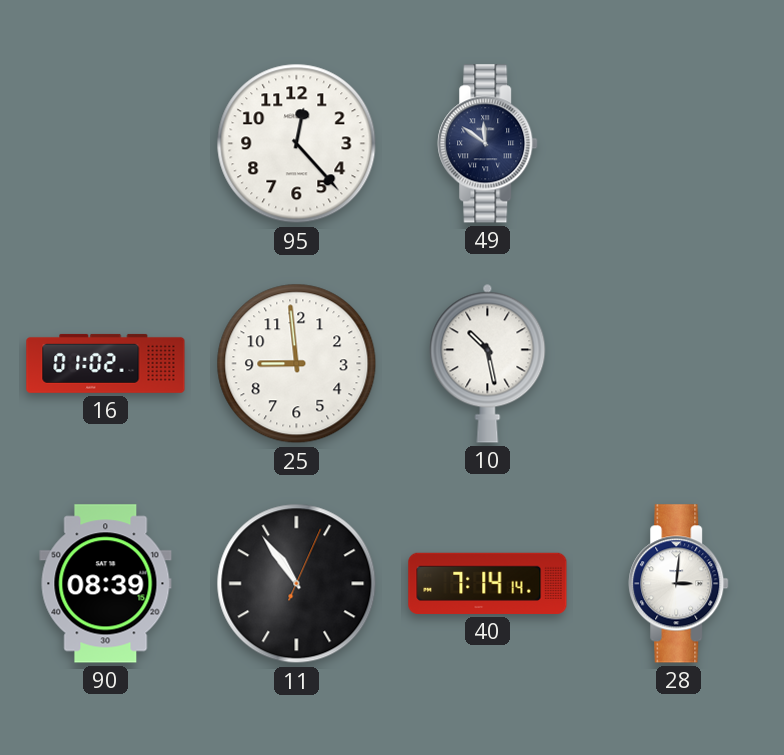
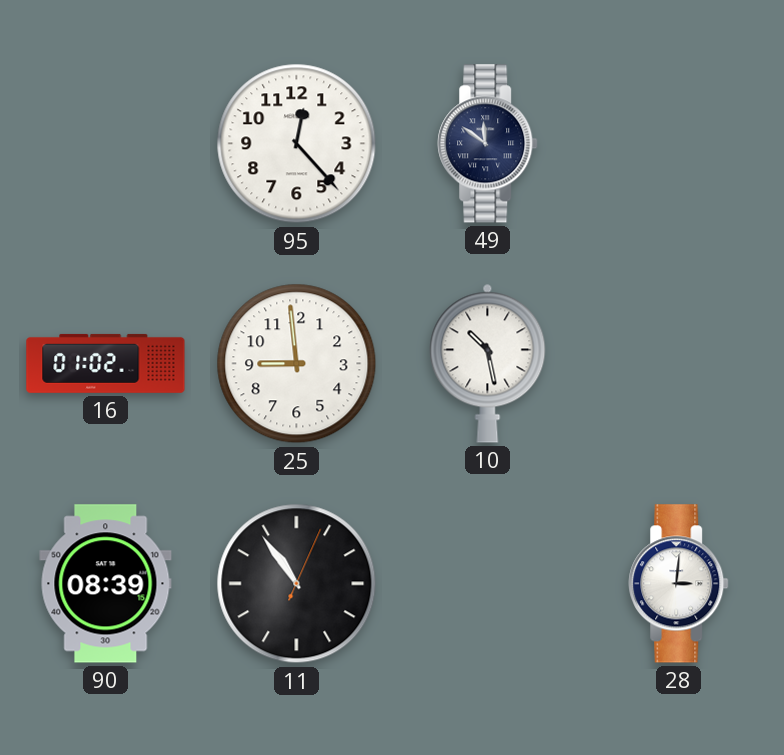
40: 7:14 -> none
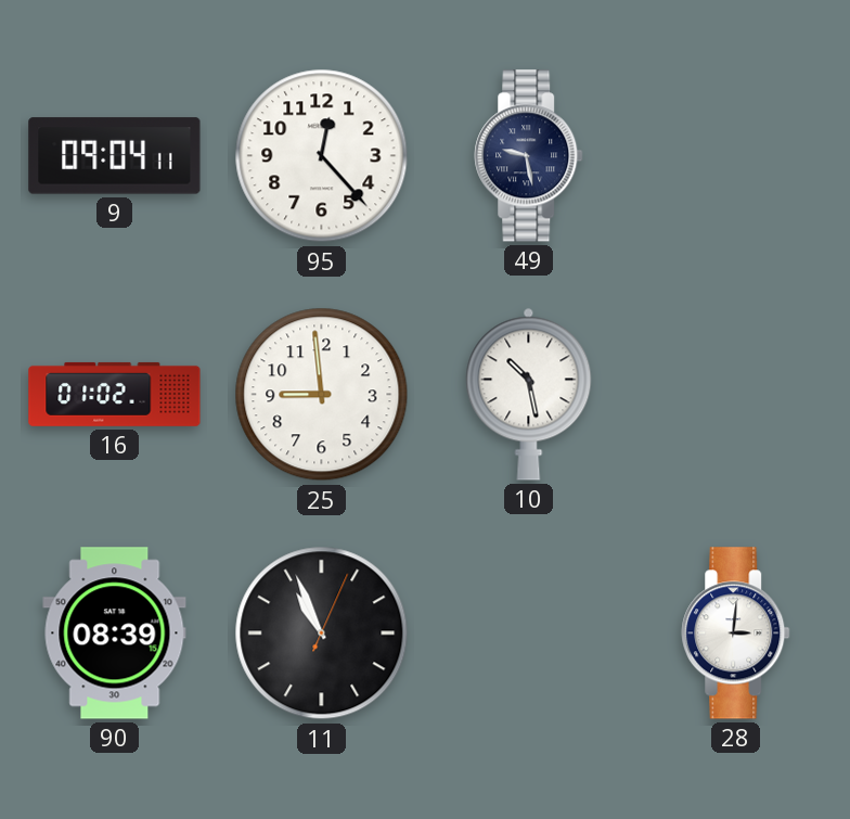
9: none -> 09:04
49: 11:51 -> 9:28
11: 10:54 -> 10:56
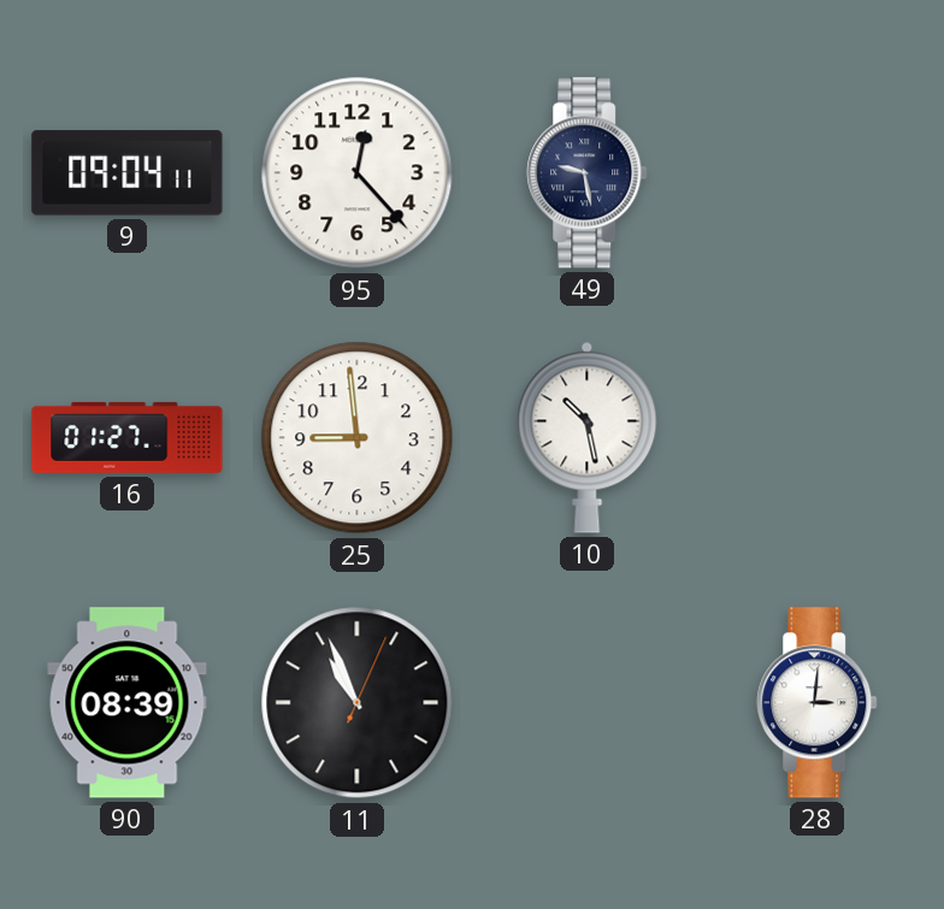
16: 01:02 -> 01:27
